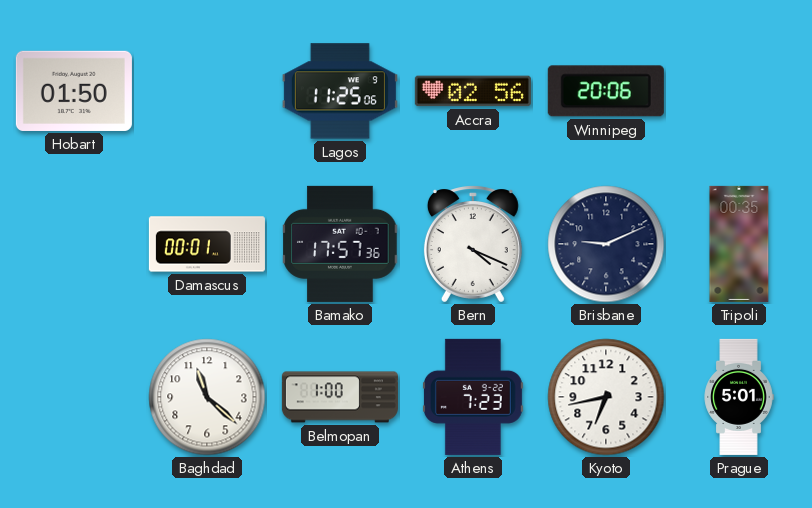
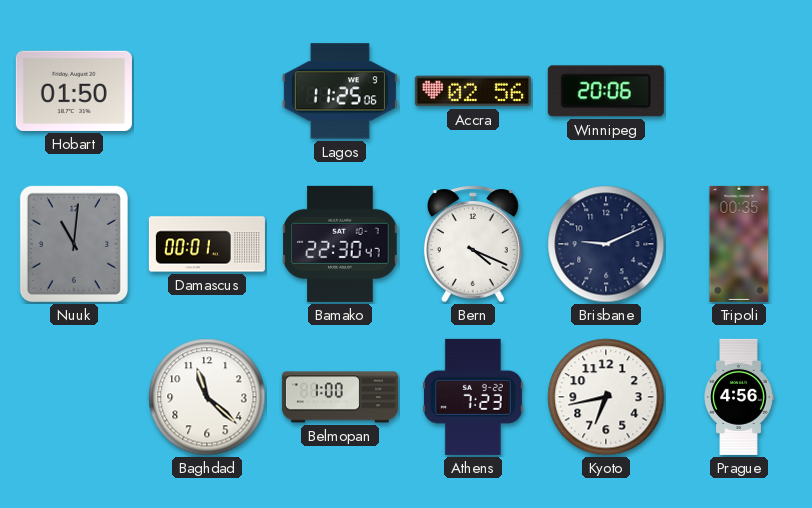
Nuuk: none -> 11:01
Bamako: 17:57 -> 22:30
Prague: 5:01 -> 4:56
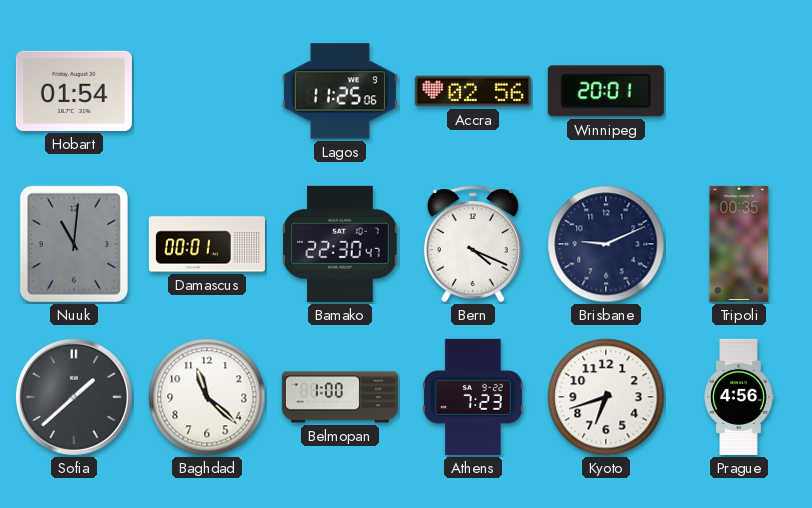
Hobart: 01:50 -> 01:54
Winnipeg: 20:06 -> 20:01
Sofia: none -> 1:38
Kyoto: 6:43 -> 6:42
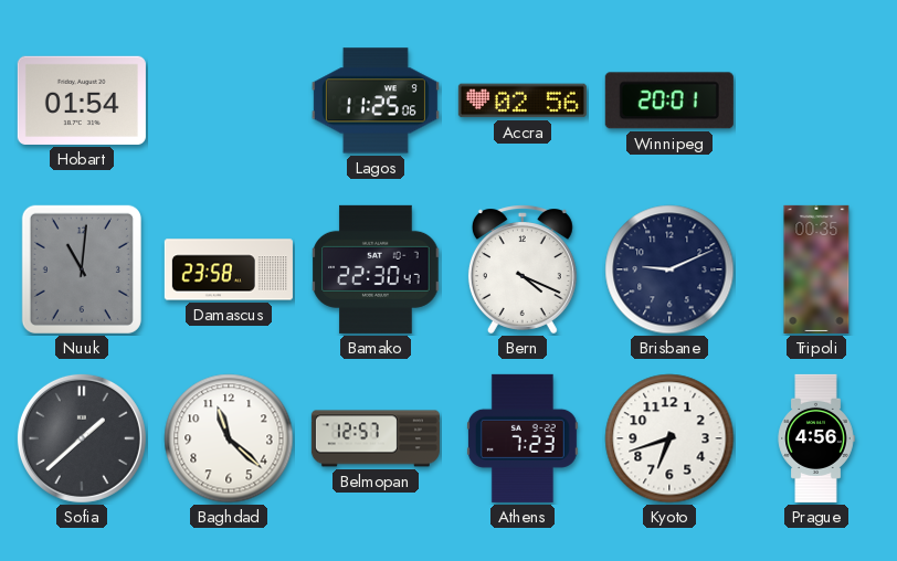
Damascus: 00:01 -> 23:58
Belmopan: 1:00 -> 12:57
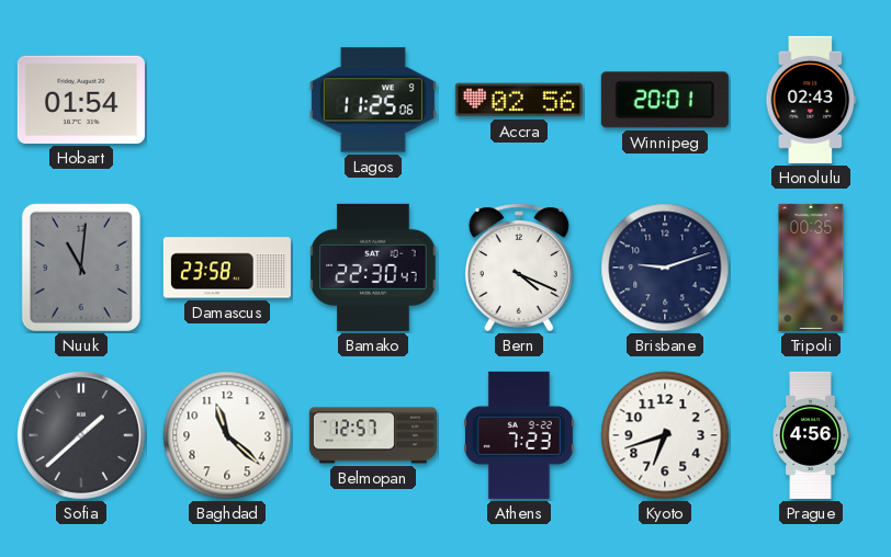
Honolulu: none -> 02:43
Brisbane: 9:11 -> 9:12
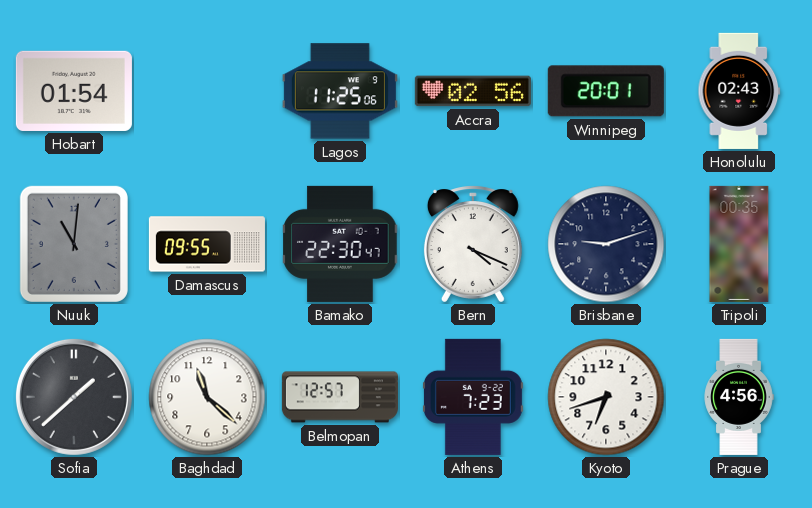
Damascus: 23:58 -> 09:55
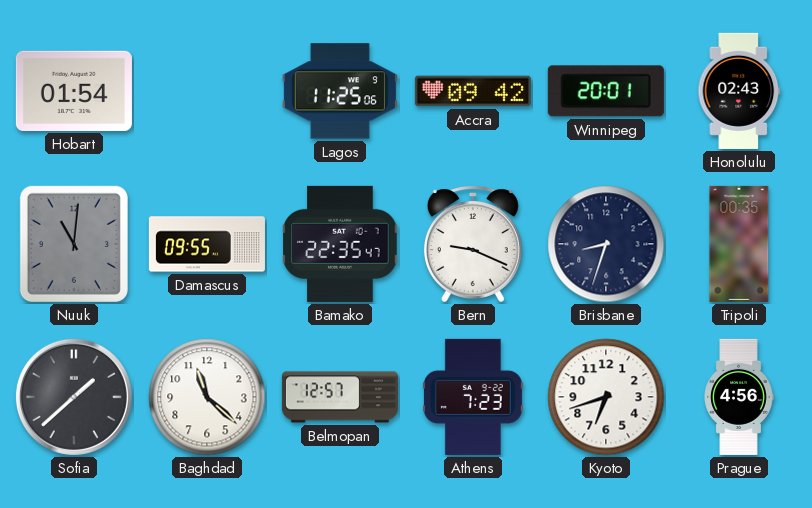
Accra: 02:56 -> 09:42
Bamako: 22:30 -> 22:35
Bern: 4:19 -> 9:19
Brisbane: 9:12 -> 8:33
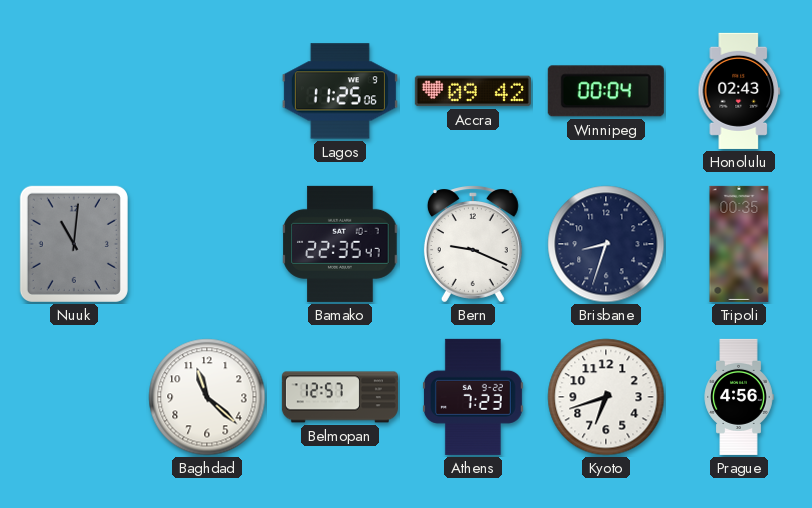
Hobart: 01:54 -> none
Winnipeg: 20:01 -> 00:04
Damascus: 09:55 -> none
Sofia: 1:38 -> none
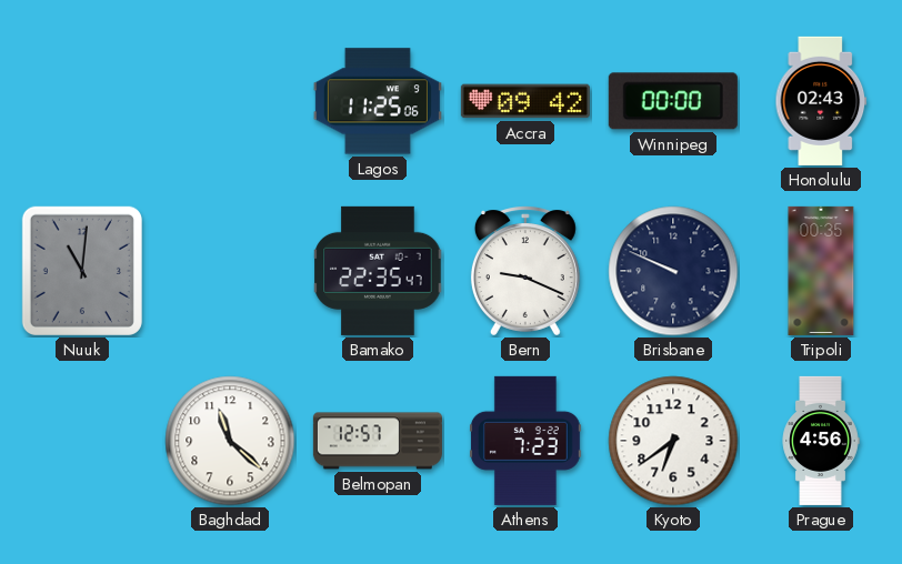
Winnipeg: 00:04 -> 00:00
Brisbane: 8:33 -> 9:49
Kyoto: 6:42 -> 6:39
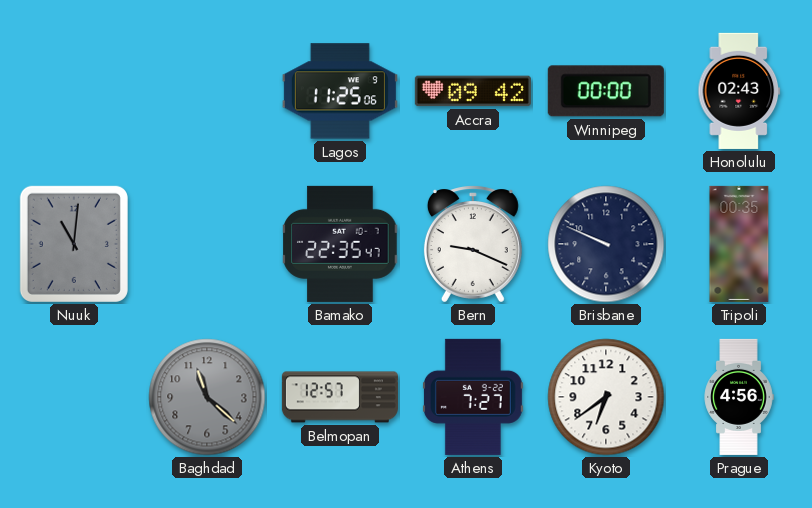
Baghdad dial: white -> grey
Athens: 7:23 -> 7:27
